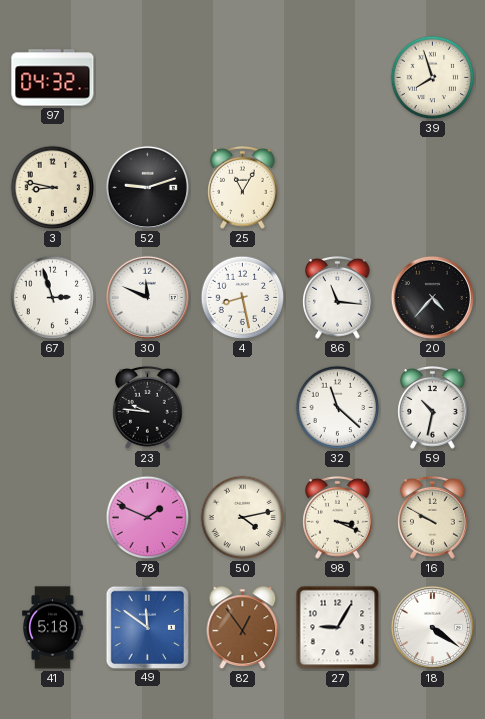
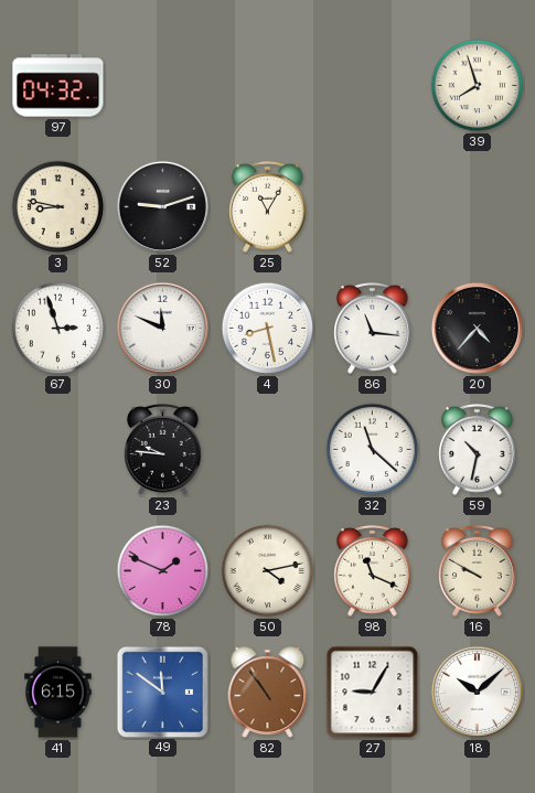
98: 3:19 -> 11:19
41: 5:18 -> 6:15
82: 12:54 -> 10:54
18: 4:21 -> 10:08
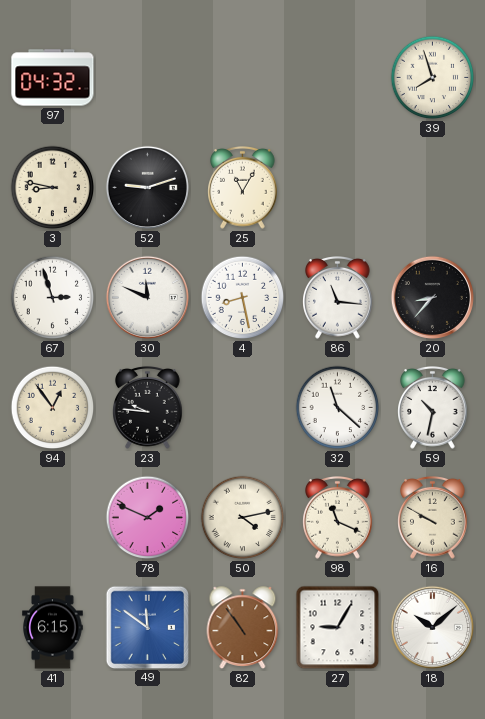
20: 4:37 -> 8:37
94: none -> 12:54
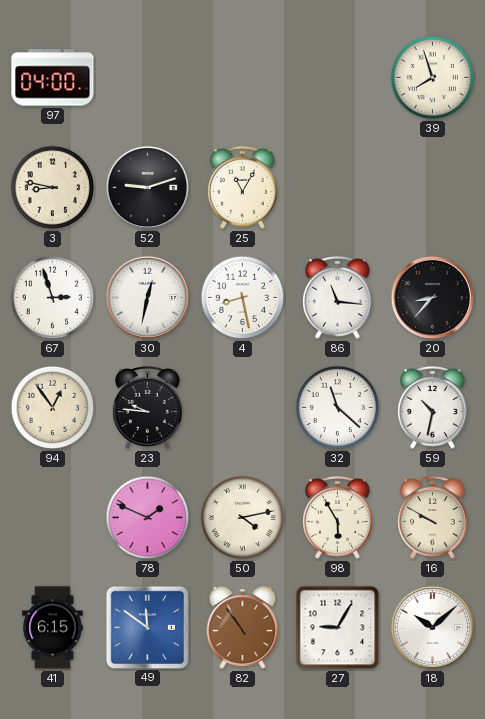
97: 04:32 -> 04:00
30: 11:49 -> 12:32
98: 11:19 -> 5:55
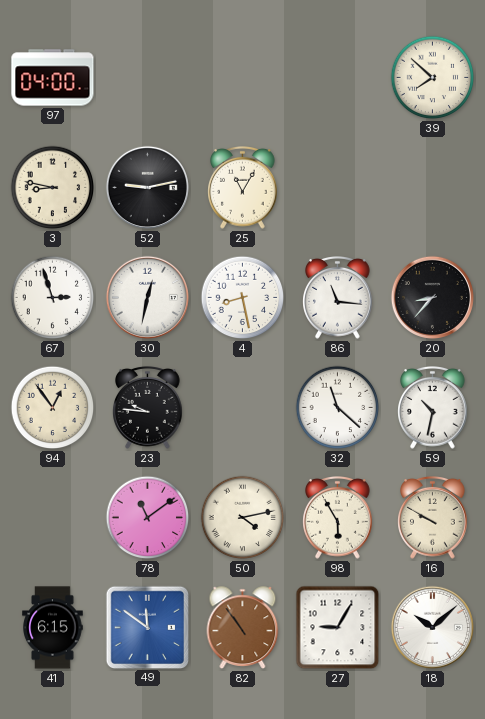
39: 7:57 -> 7:52
52: 9:12 -> 9:13
78: 1:49 -> 11:09
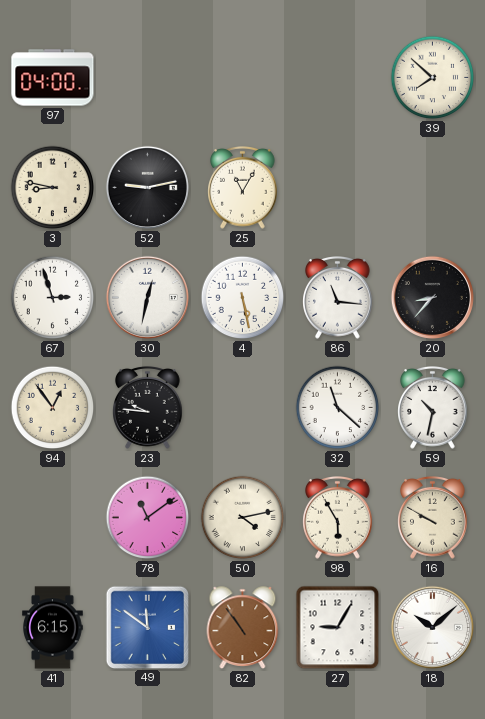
4: 8:28 -> 5:28
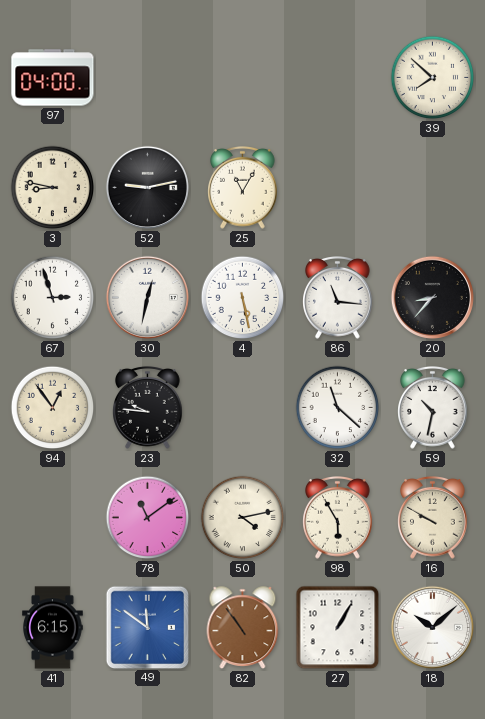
27: 9:05 -> 1:05
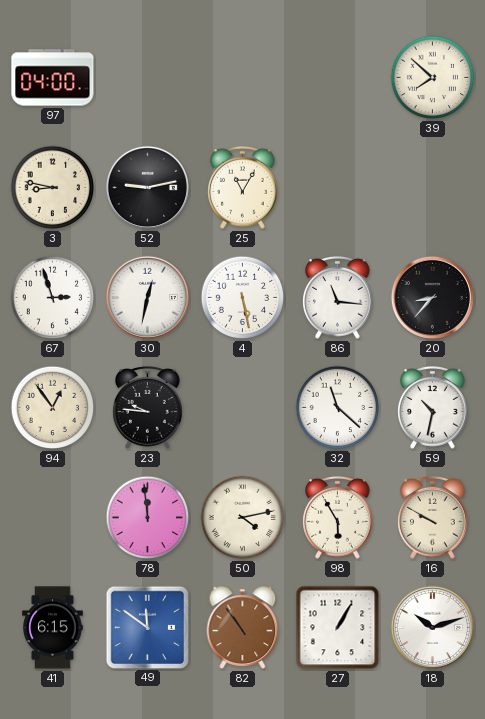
78: 11:09 -> 11:59
18: 10:08 -> 10:12
